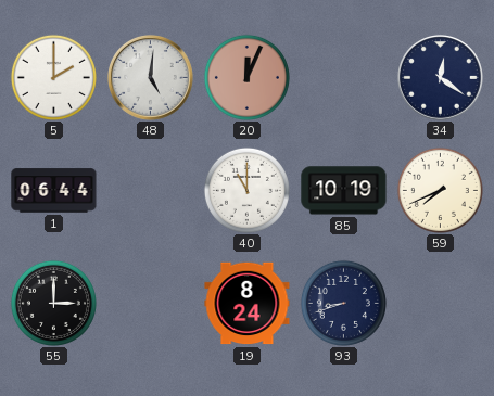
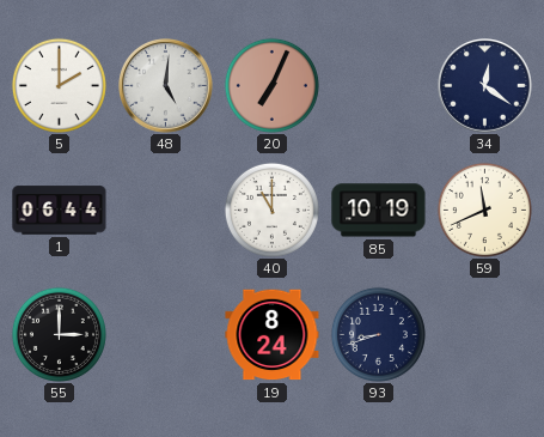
20: 12:04 -> 7:04
59: 7:41 -> 11:41
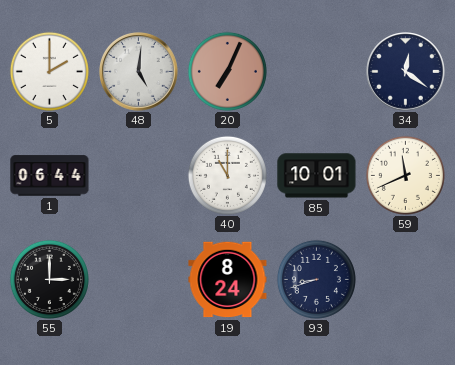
85: 10:19 -> 10:01
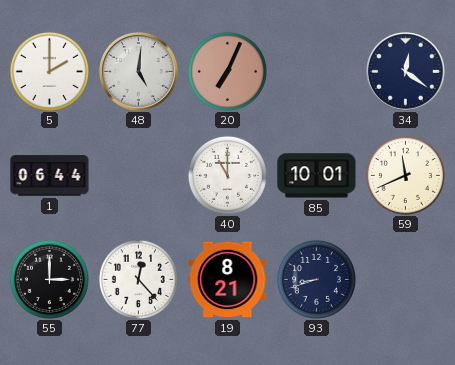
77: none -> 12:23
19: 8:24 -> 8:21
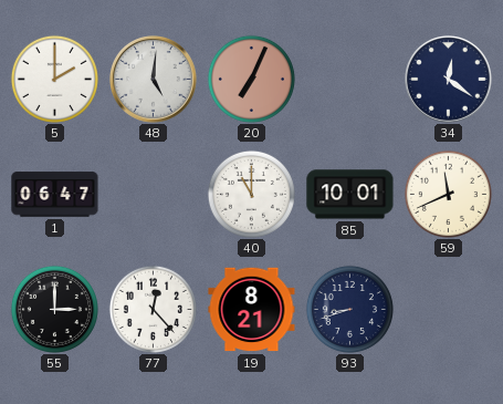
1: 06:44 -> 06:47
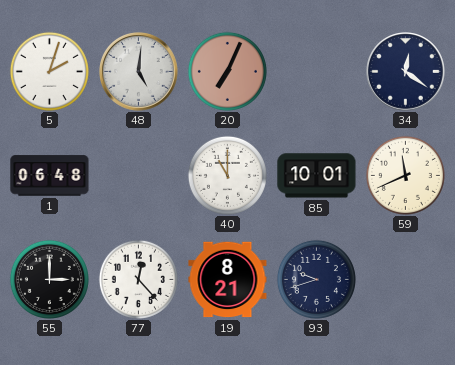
5: 2:00 -> 2:03
1: 06:47 -> 06:48
93: 8:42 -> 9:42
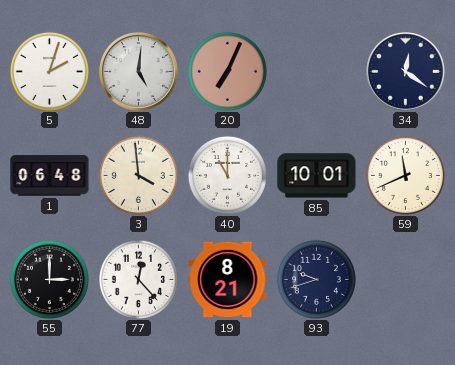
3: none -> 3:59
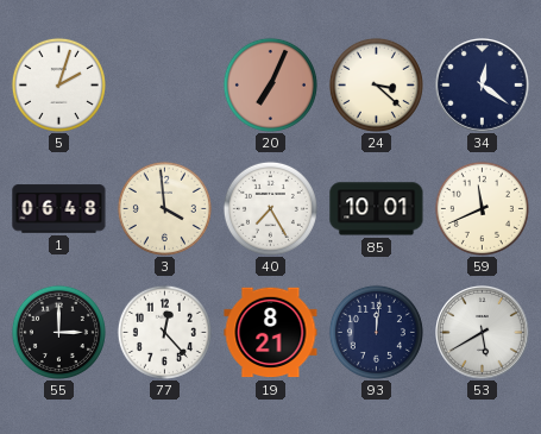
48: 5:01 -> none
24: none -> 3:22
40: 11:00 -> 7:25
93: 9:42 -> 12:01
53: none -> 5:40
